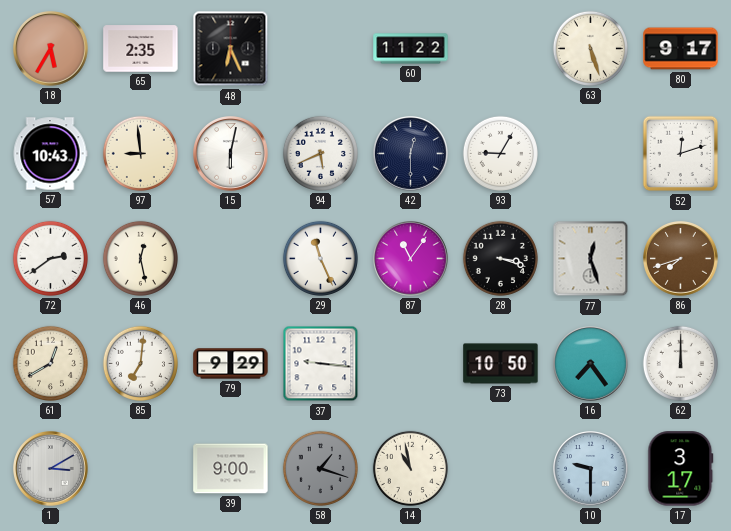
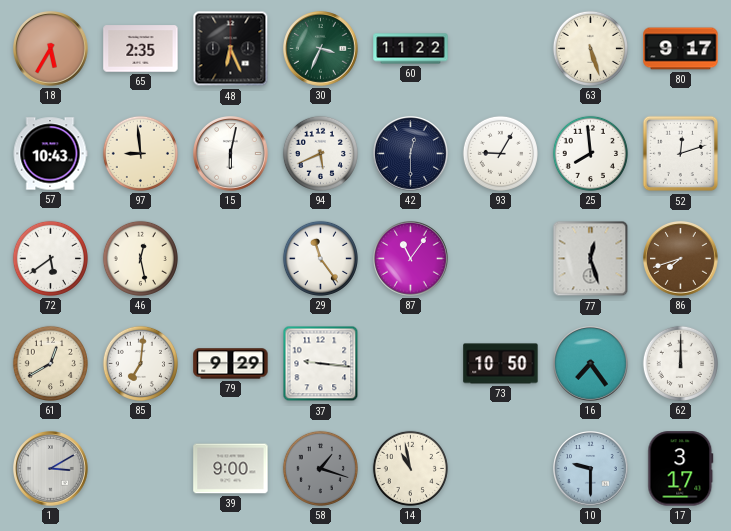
30: none -> 3:34
25: none -> 7:59
72: 2:39 -> 5:39
29: 11:26 -> 11:24
28: 3:18 -> none
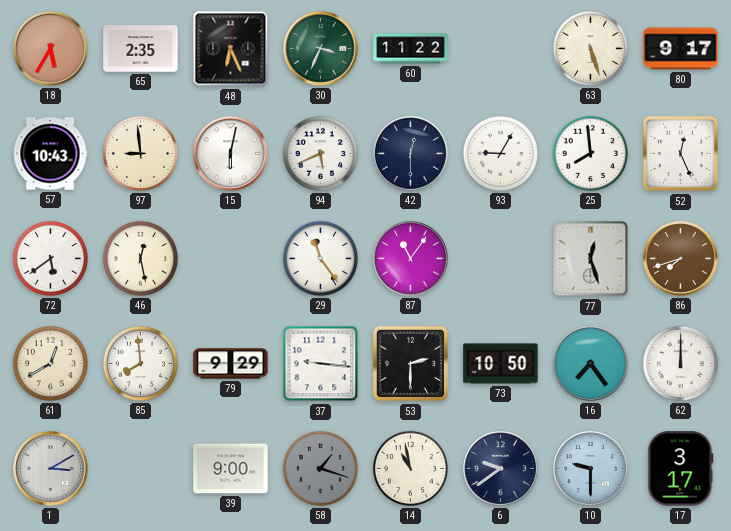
52: 12:12 -> 12:26
85: 7:01 -> 7:59
53: none -> 2:30
6: none -> 9:39
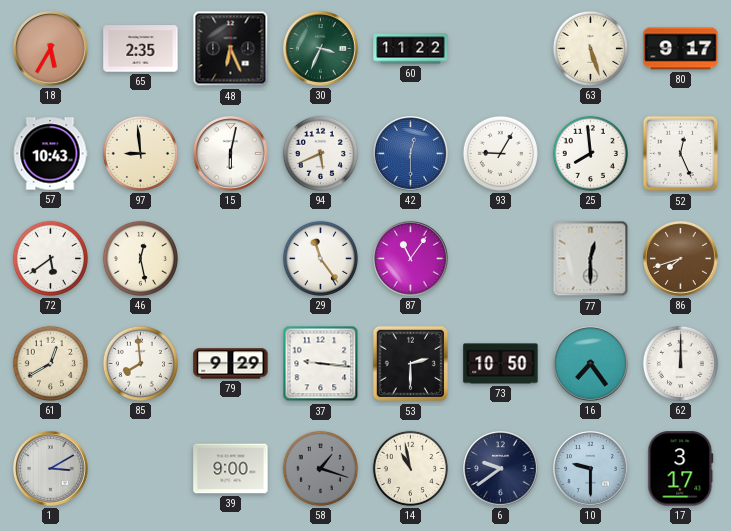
42 dial: navy -> blue
77: 12:27 -> 12:30
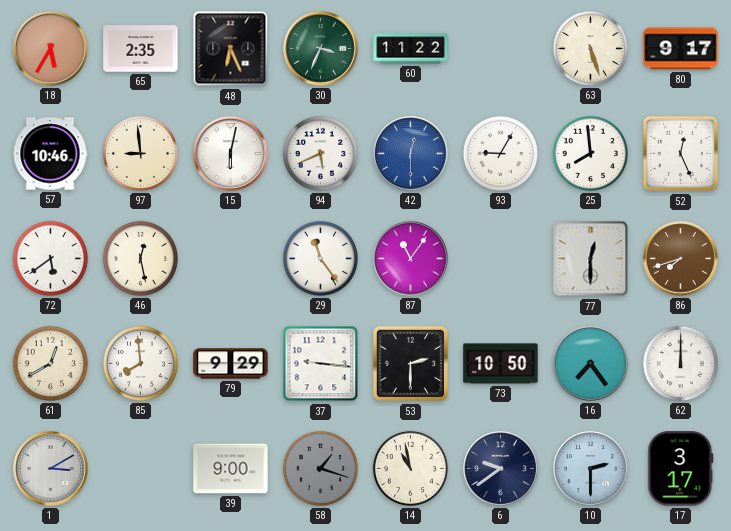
57: 10:43 -> 10:46
10: 9:30 -> 2:30
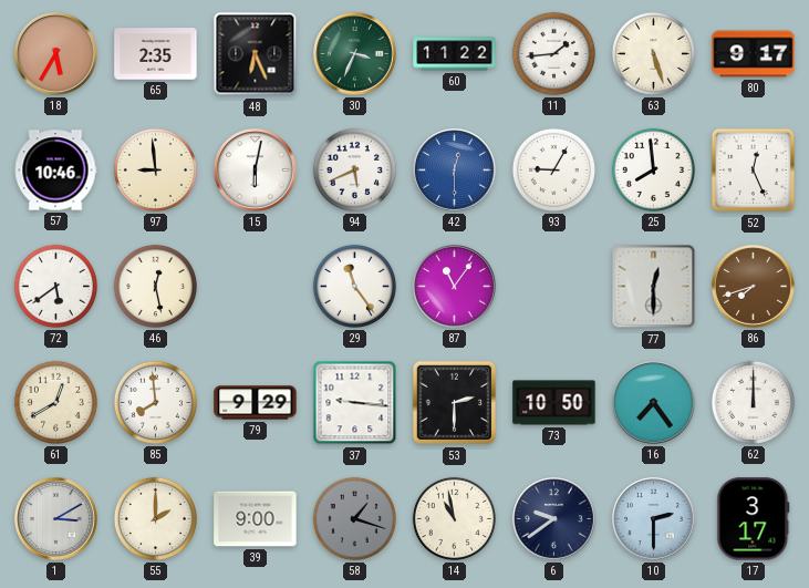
11: none -> 1:44
55: none -> 2:00
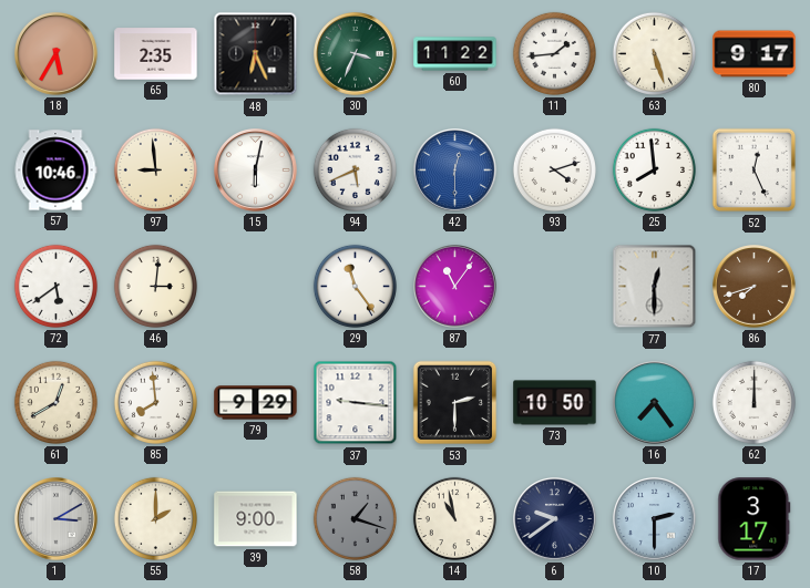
93: 9:05 -> 4:12
46: 12:28 -> 3:01
